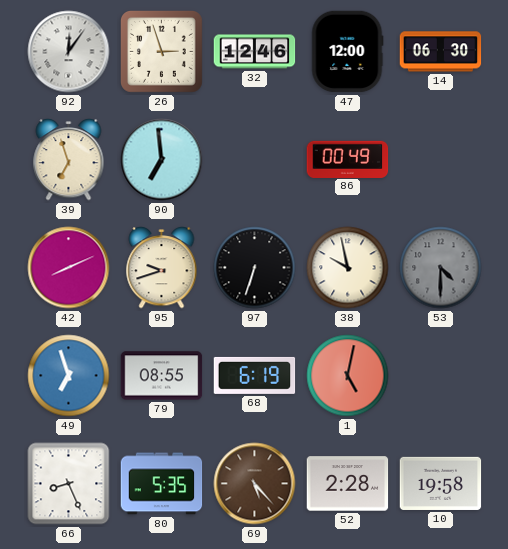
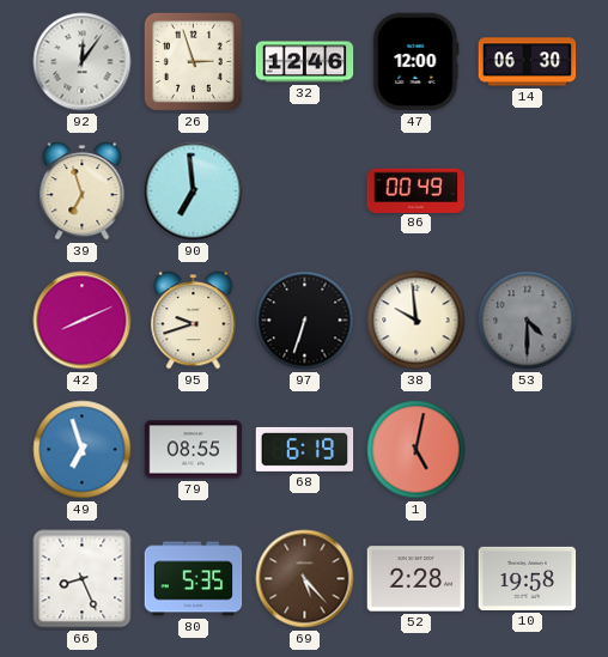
38: 9:58 -> 9:59
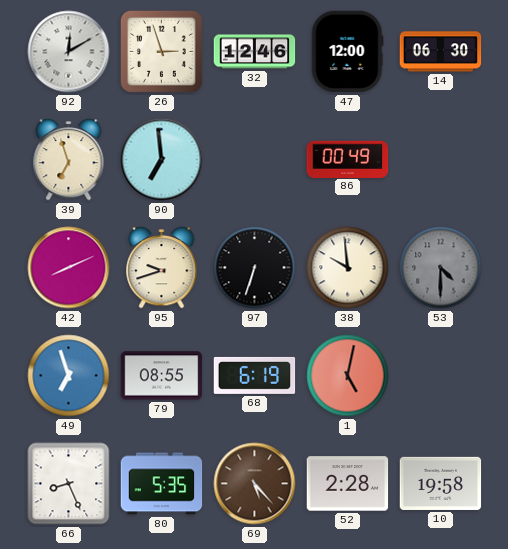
92: 12:06 -> 12:10
